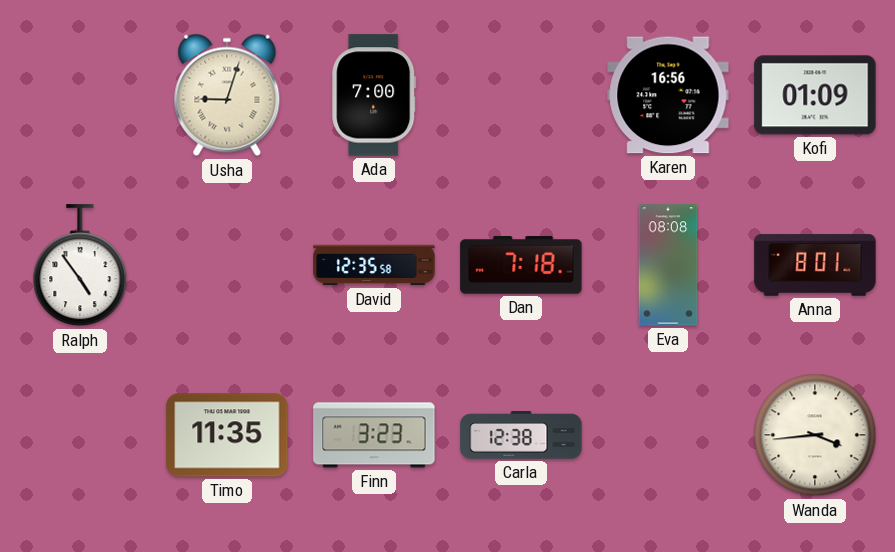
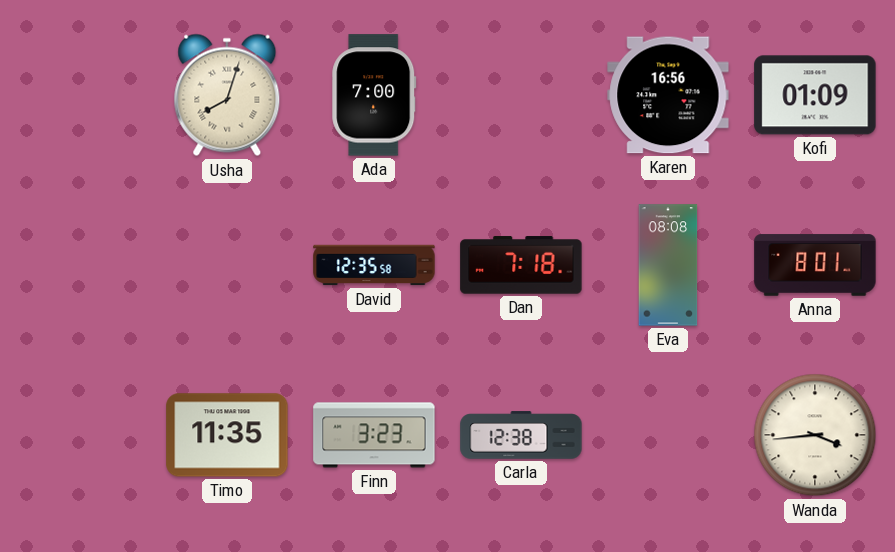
Usha: 9:03 -> 8:03
Ralph: 4:54 -> none
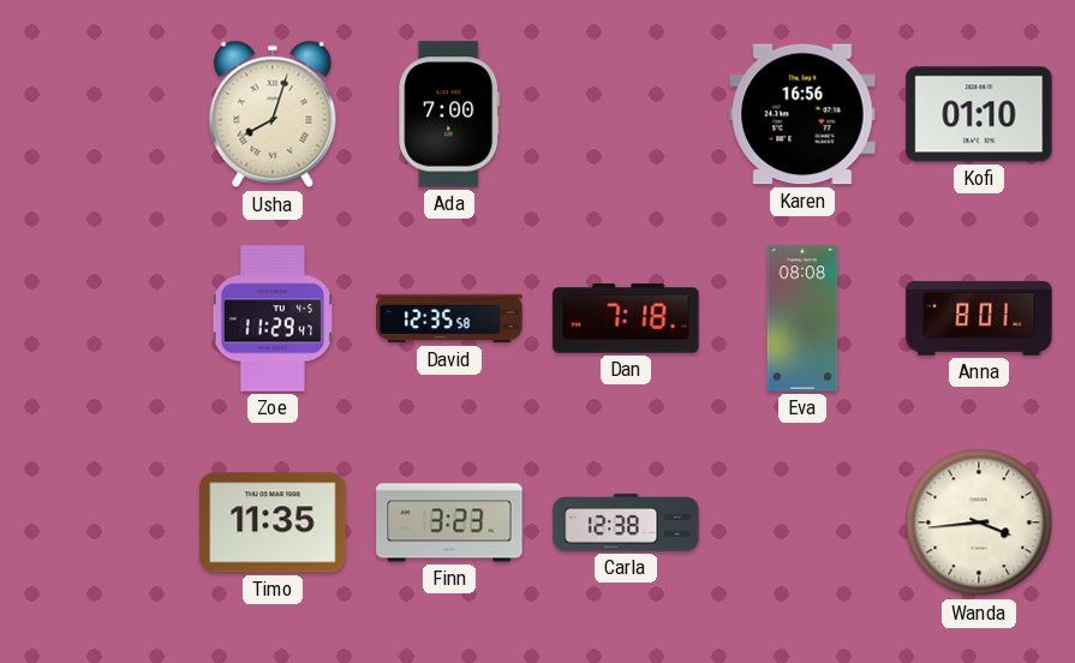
Kofi: 01:09 -> 01:10
Zoe: none -> 11:29
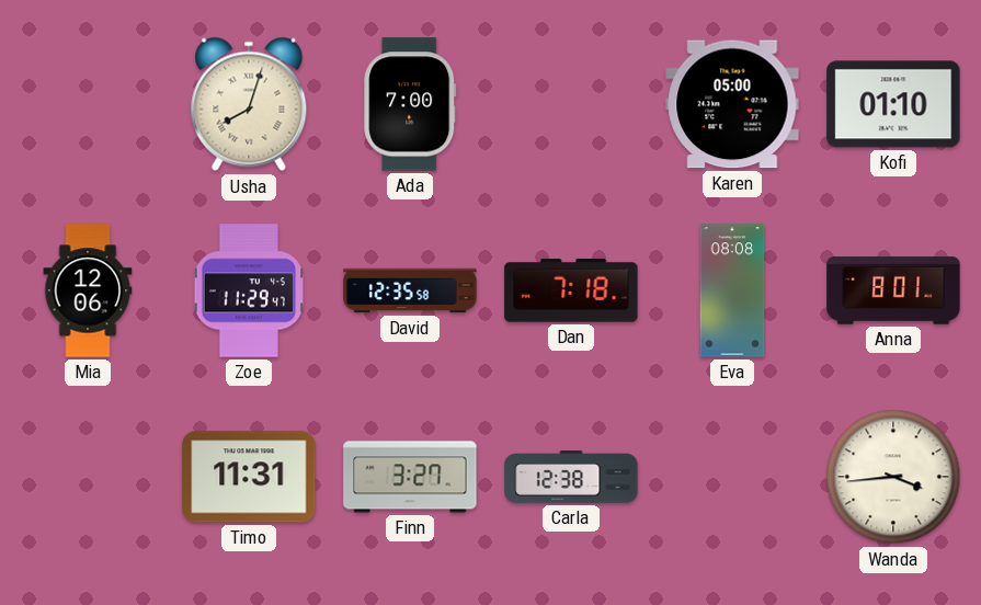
Karen: 16:56 -> 05:00
Mia: none -> 12:06
Timo: 11:35 -> 11:31
Finn: 3:23 -> 3:27
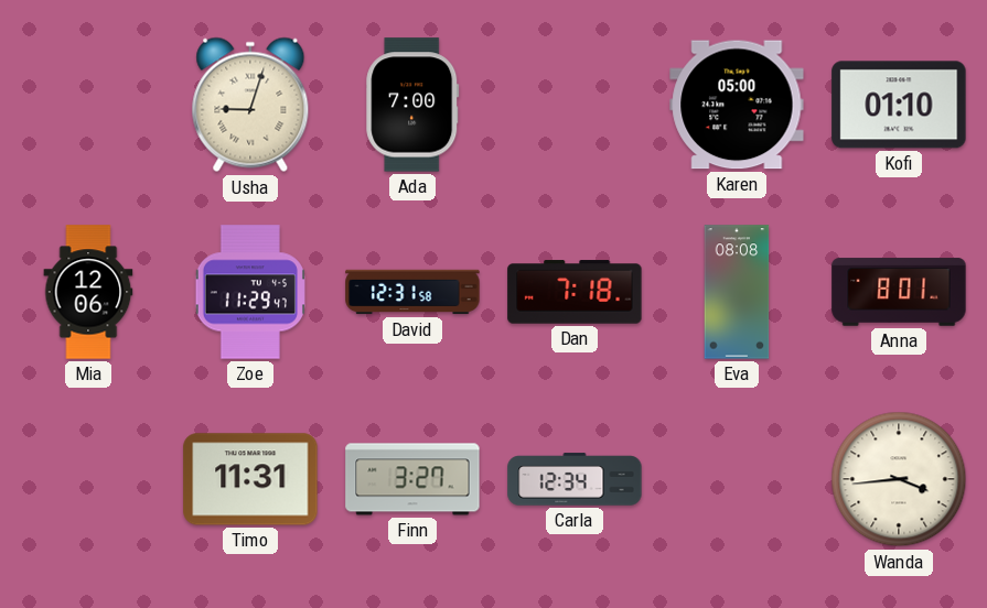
Usha: 8:03 -> 9:03
David: 12:35 -> 12:31
Carla: 12:38 -> 12:34
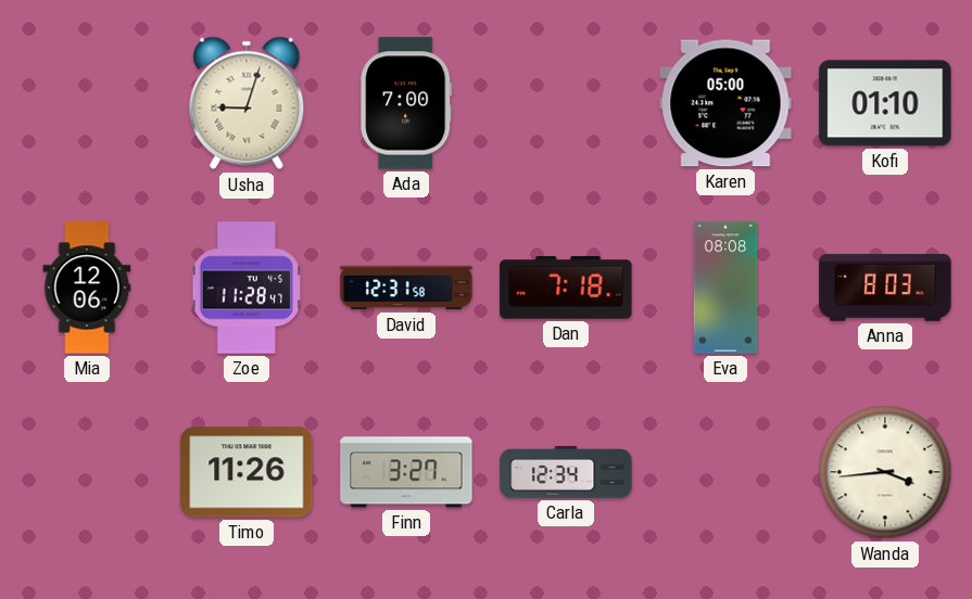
Zoe: 11:29 -> 11:28
Anna: 8:01 -> 8:03
Timo: 11:31 -> 11:26
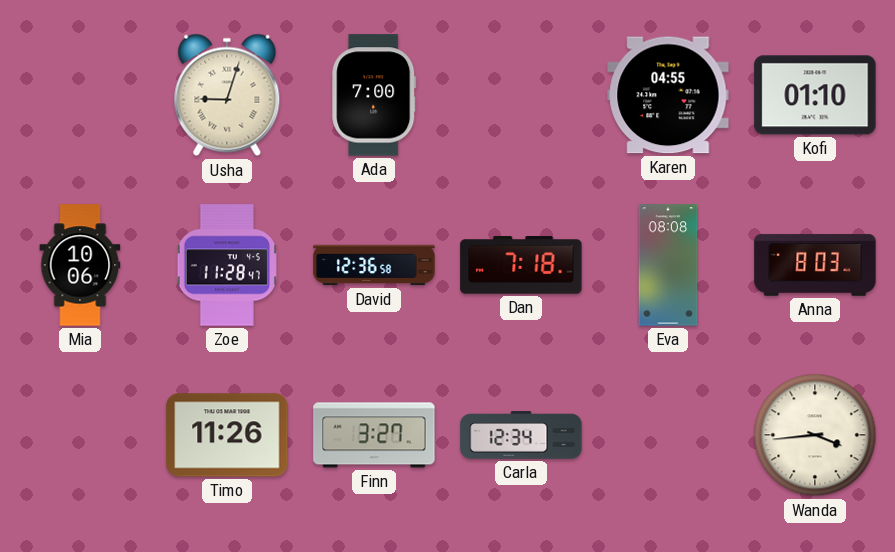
Karen: 05:00 -> 04:55
Mia: 12:06 -> 10:06
David: 12:31 -> 12:36
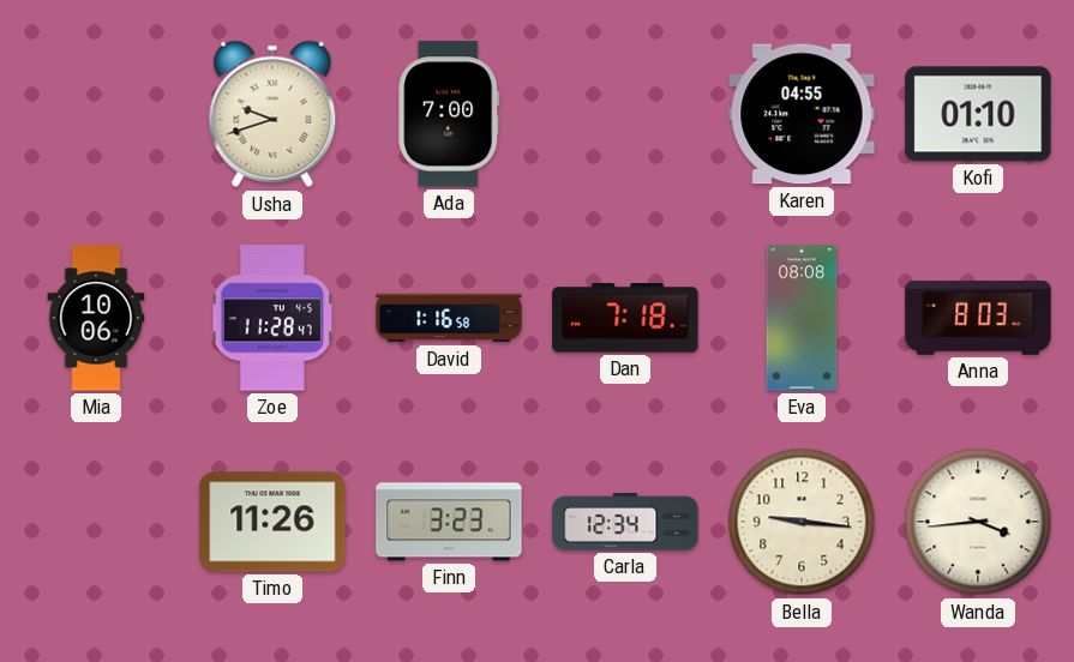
Usha: 9:03 -> 9:42
David: 12:36 -> 1:16
Finn: 3:27 -> 3:23
Bella: none -> 9:16
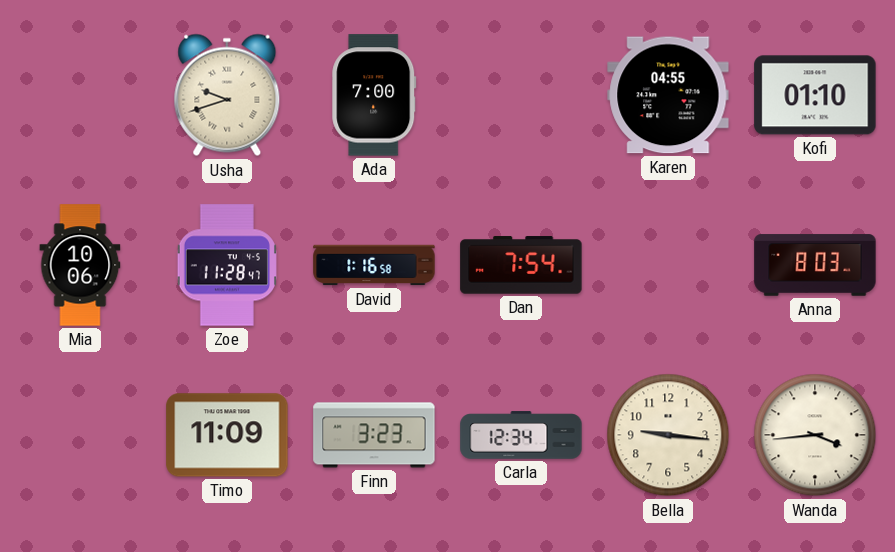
Dan: 7:18 -> 7:54
Eva: 08:08 -> none
Timo: 11:26 -> 11:09
